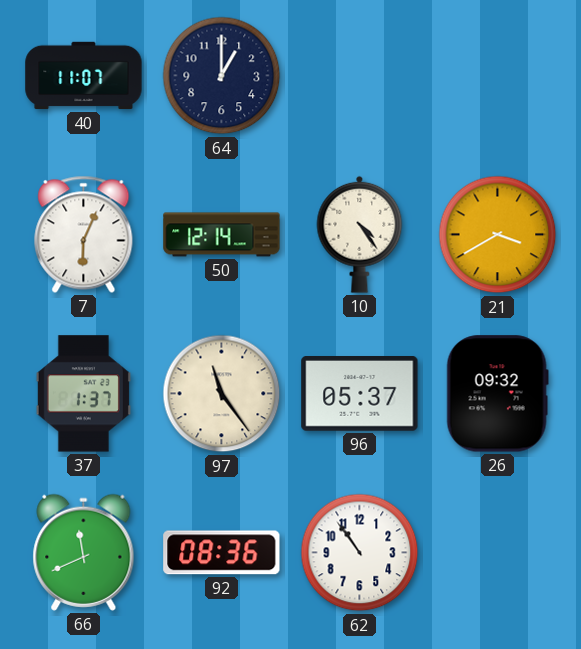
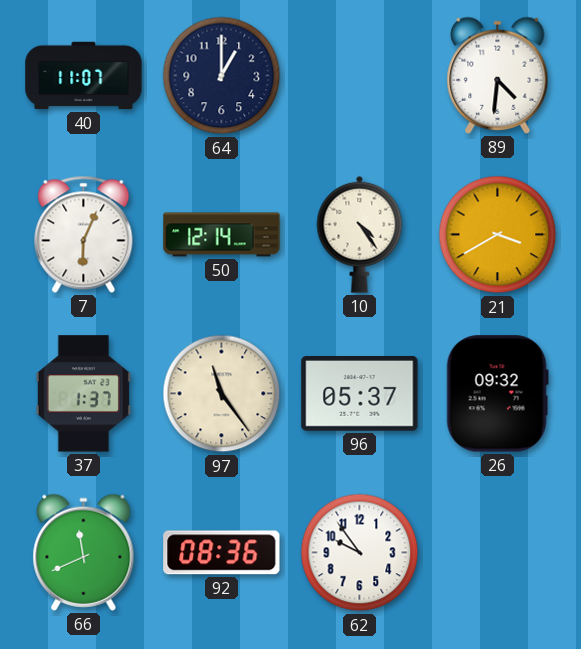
89: none -> 4:31
62: 10:54 -> 9:54
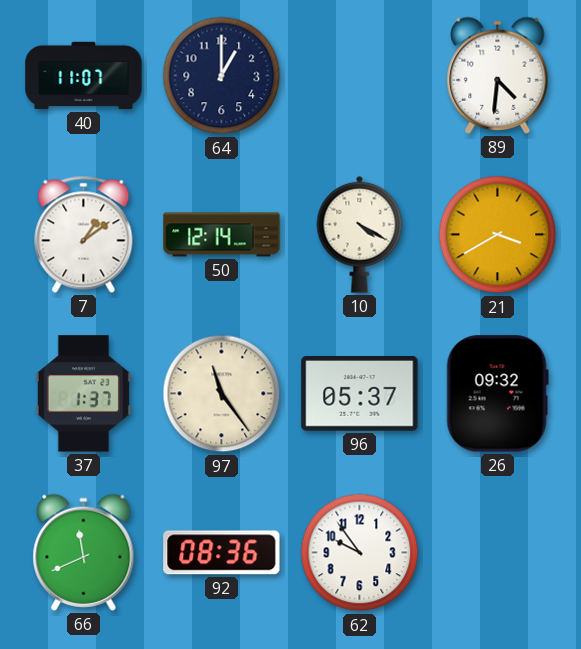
7: 6:04 -> 1:09
10: 4:24 -> 4:20
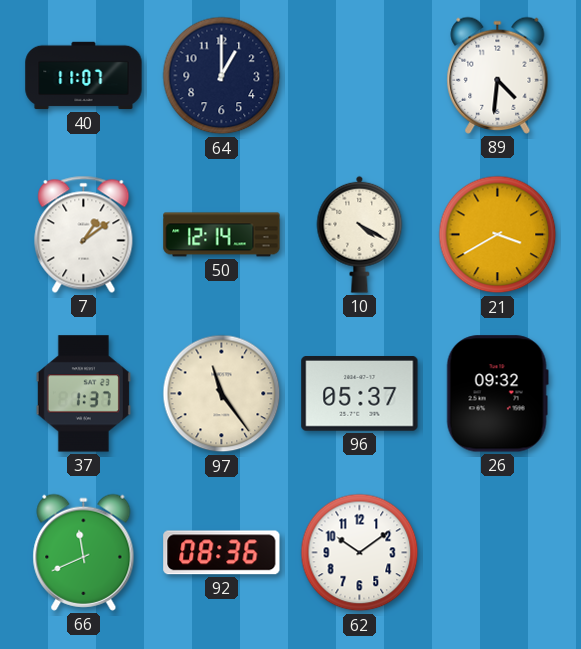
62: 9:54 -> 10:09
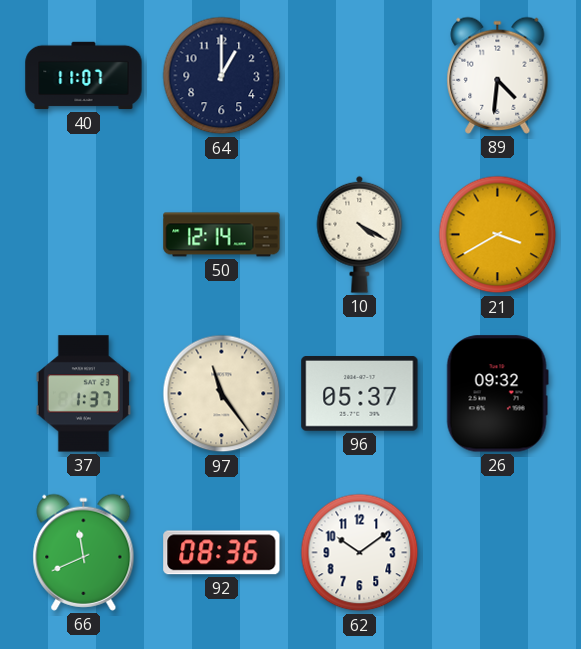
7: 1:09 -> none
